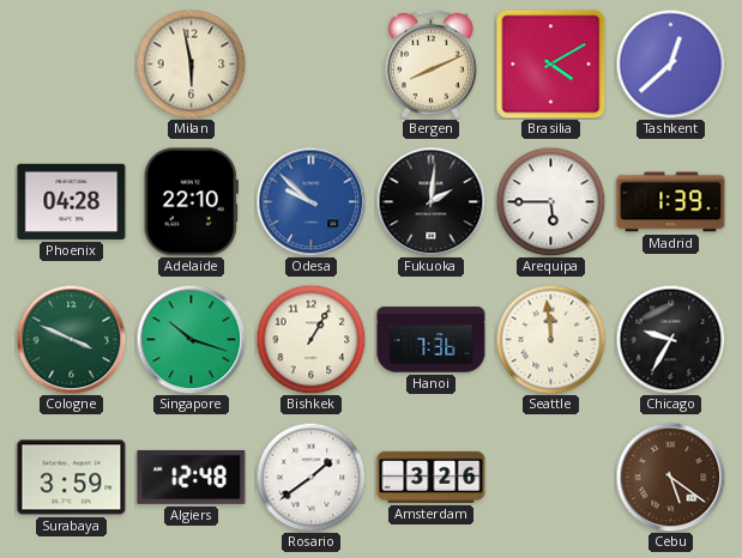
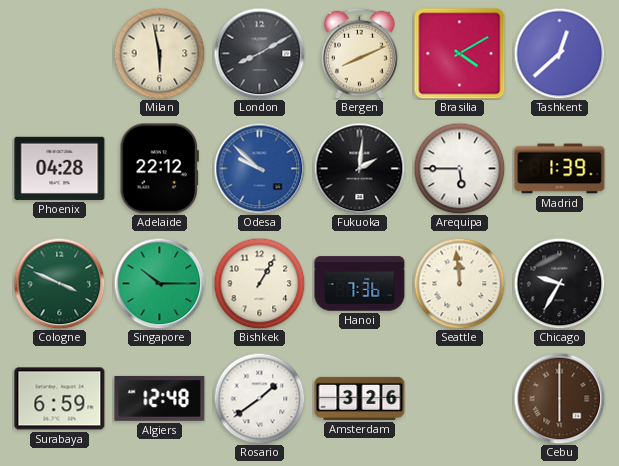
London: none -> 8:10
Adelaide: 22:10 -> 22:12
Singapore: 10:18 -> 10:15
Surabaya: 3:59 -> 6:59
Cebu: 5:21 -> 6:00
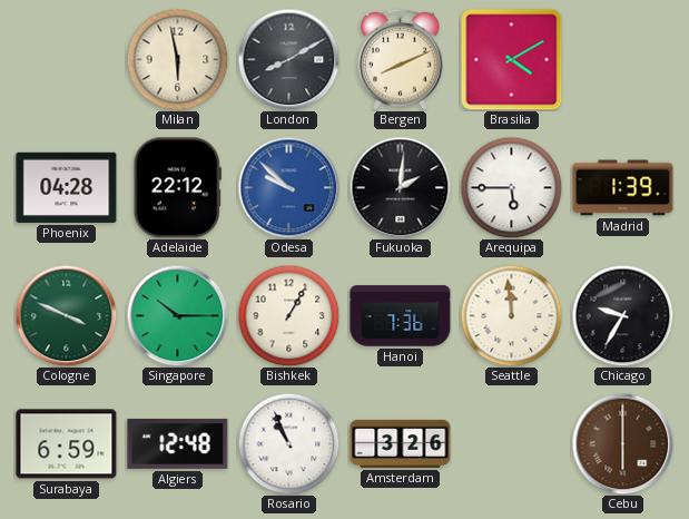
Tashkent: 12:38 -> none
Rosario: 1:39 -> 10:56
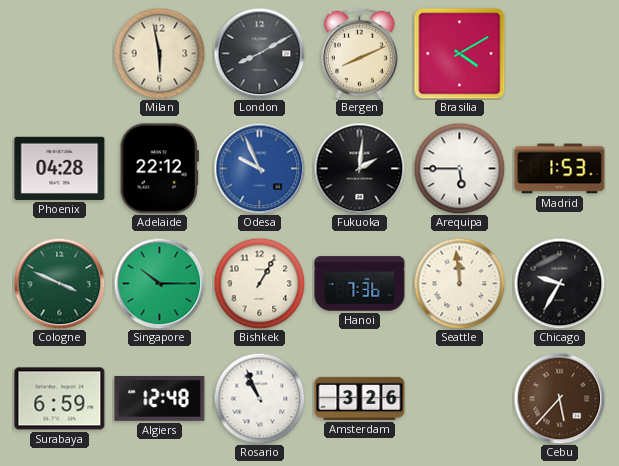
Odesa: 9:52 -> 9:56
Madrid: 1:39 -> 1:53
Cebu: 6:00 -> 5:37
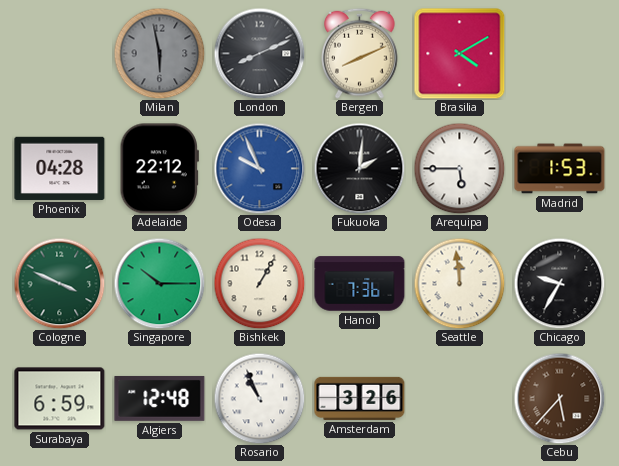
Milan dial: cream -> grey
London: 8:10 -> 8:11
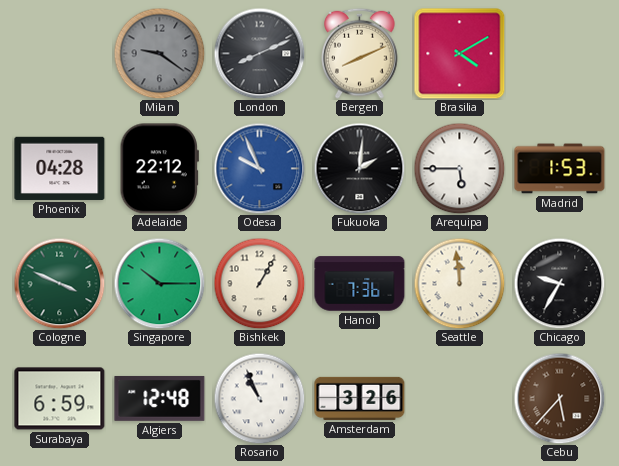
Milan: 5:58 -> 9:21
